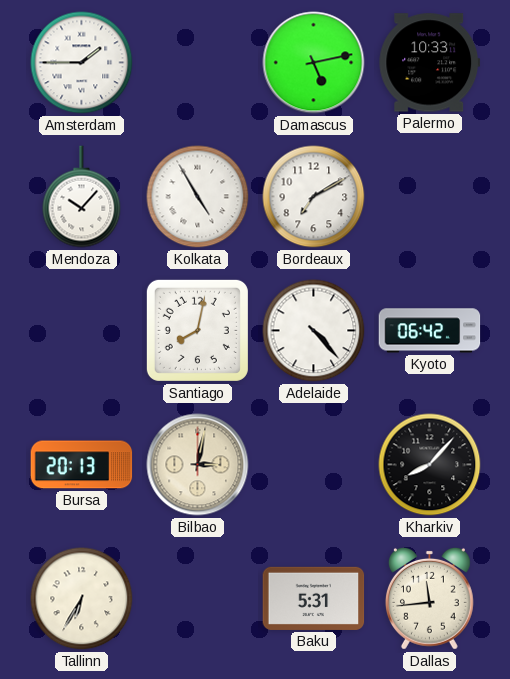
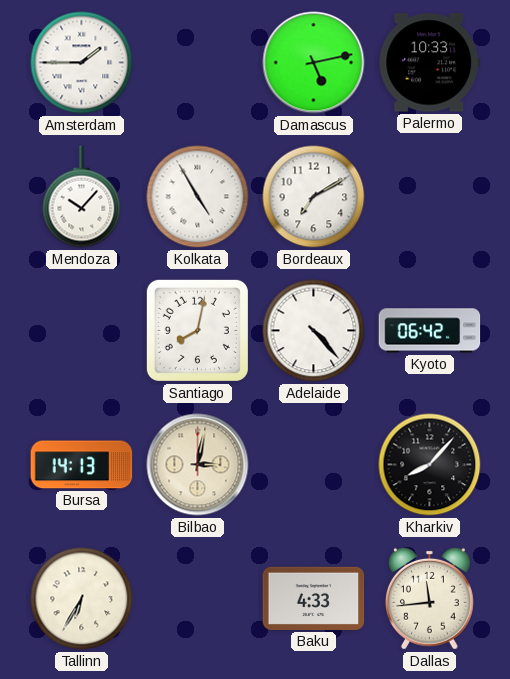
Bursa: 20:13 -> 14:13
Baku: 5:31 -> 4:33
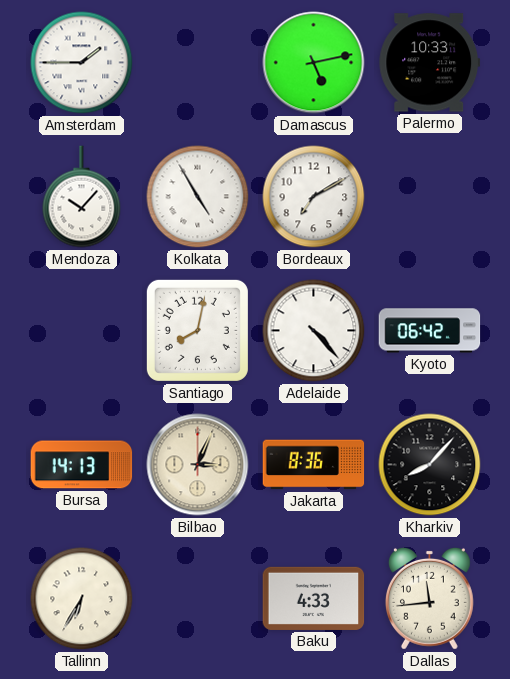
Bilbao: 3:02 -> 3:04
Jakarta: none -> 8:36
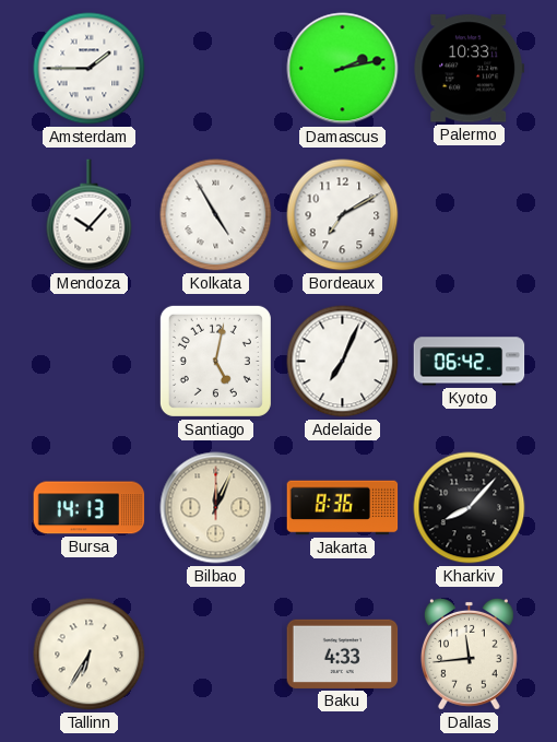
Damascus: 5:13 -> 2:13
Santiago: 8:02 -> 5:02
Adelaide: 4:23 -> 7:04
Bilbao: 3:04 -> 12:04
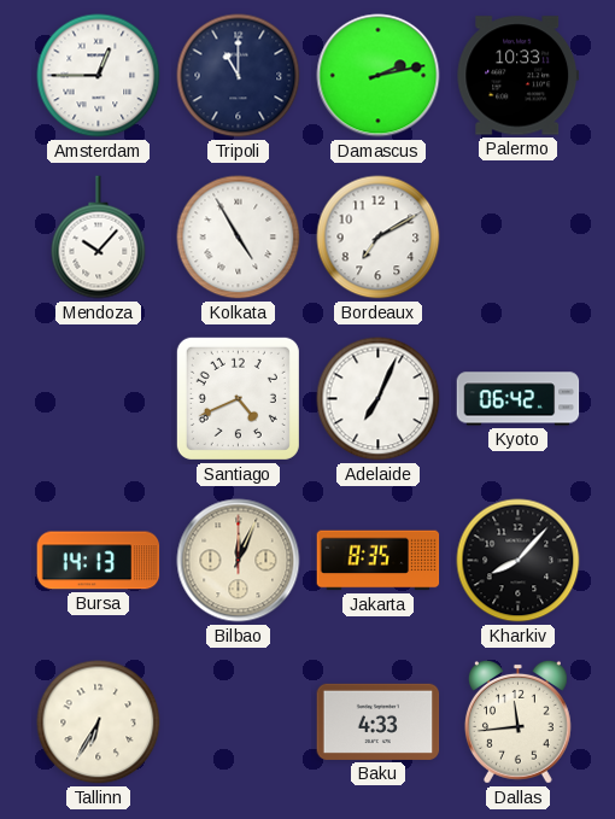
Amsterdam: 1:45 -> 12:45
Tripoli: none -> 11:00
Santiago: 5:02 -> 4:41
Jakarta: 8:36 -> 8:35
